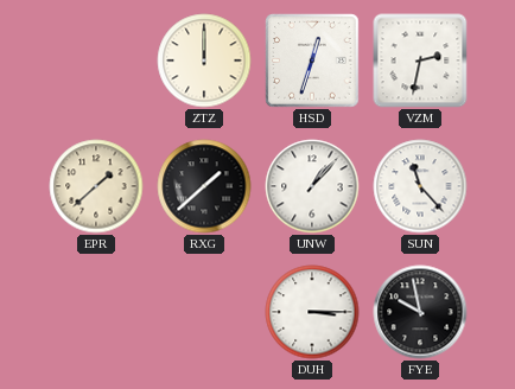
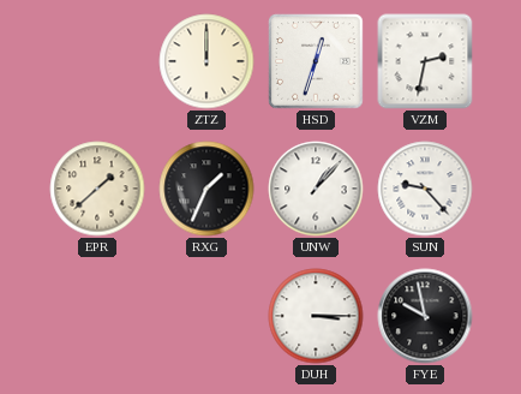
RXG: 1:38 -> 1:34
SUN: 11:23 -> 9:23
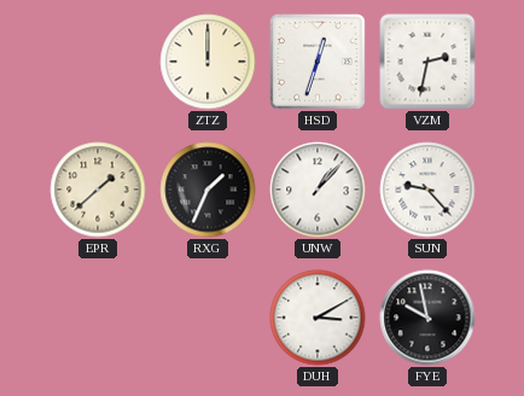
DUH: 3:15 -> 3:10
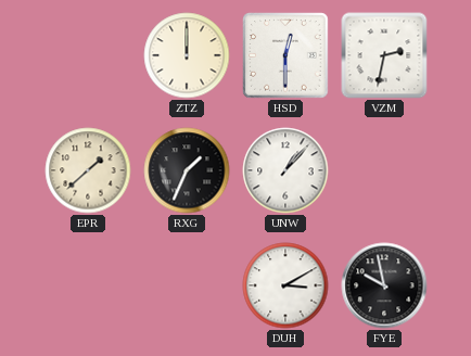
HSD: 12:33 -> 12:30
SUN: 9:23 -> none
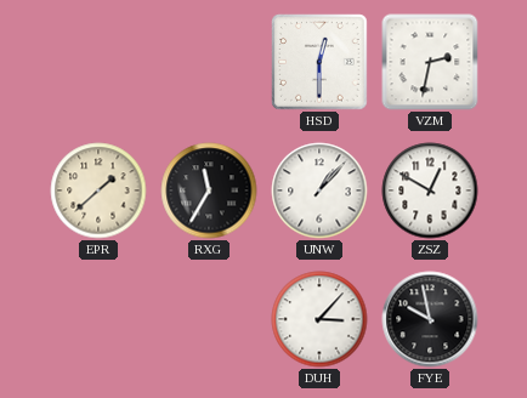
ZTZ: 12:00 -> none
RXG: 1:34 -> 11:35
ZSZ: none -> 12:50
DUH: 3:10 -> 3:07
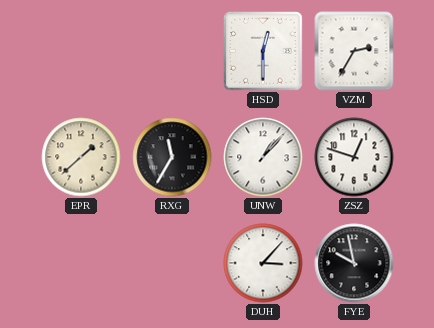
VZM: 2:32 -> 2:35
ZSZ: 12:50 -> 12:48
